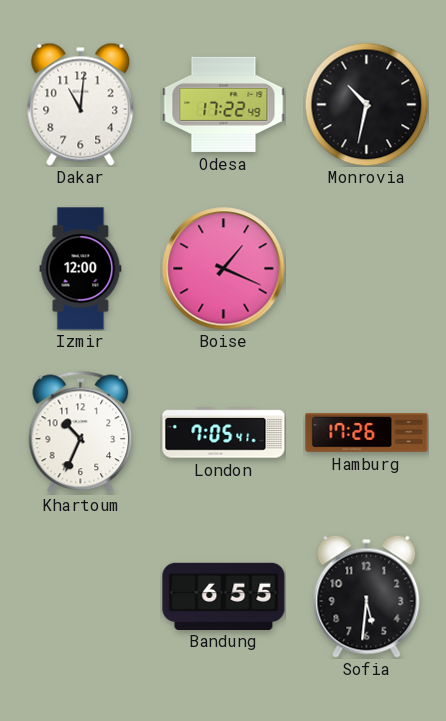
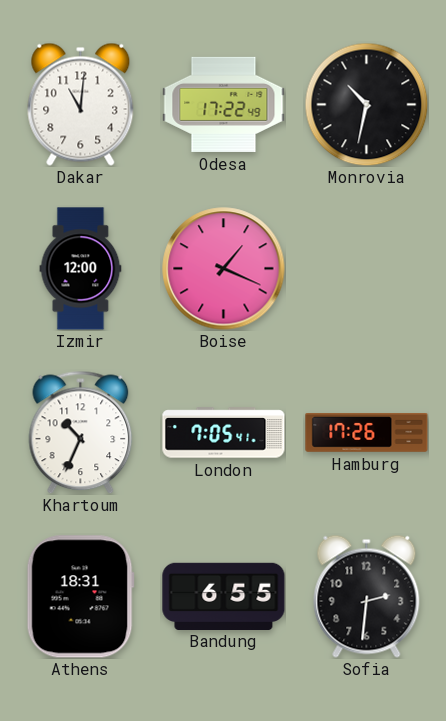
Athens: none -> 18:31
Sofia: 5:31 -> 2:31
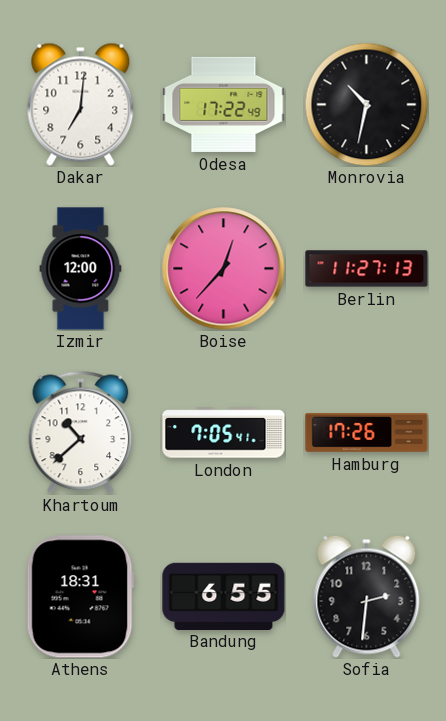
Dakar: 11:01 -> 7:01
Boise: 1:19 -> 12:37
Berlin: none -> 11:27
Khartoum: 10:34 -> 10:38
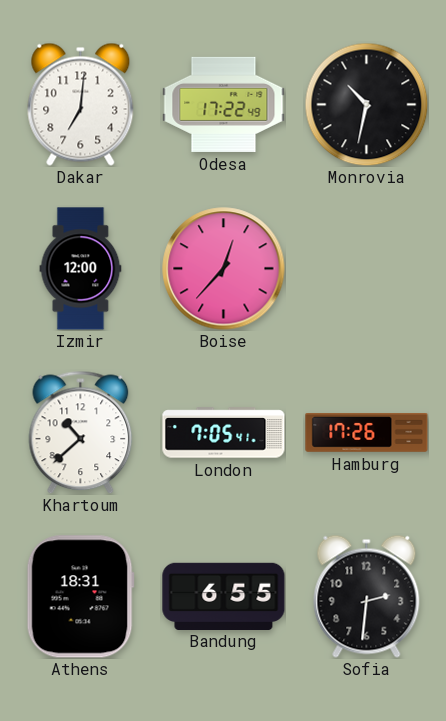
Berlin: 11:27 -> none
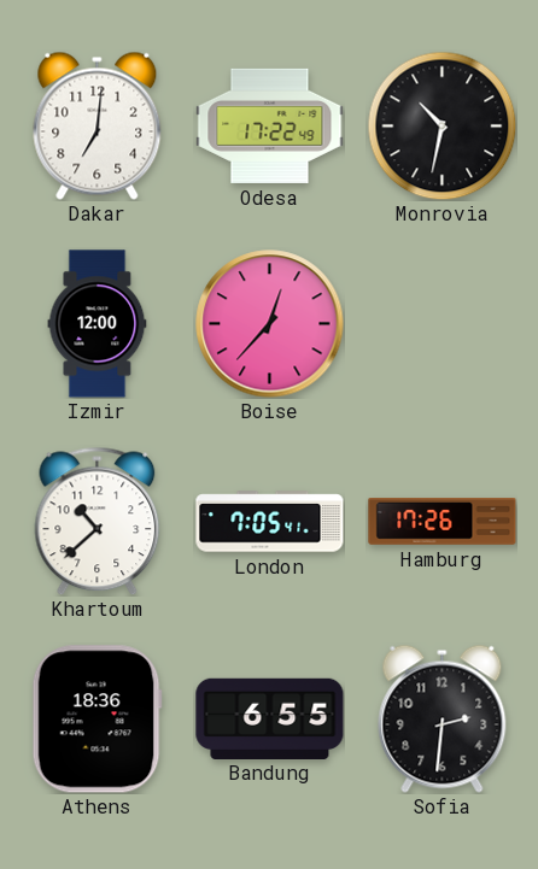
Athens: 18:31 -> 18:36
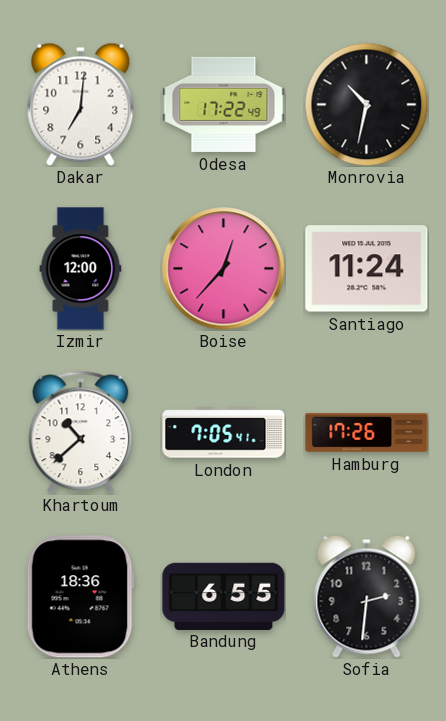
Santiago: none -> 11:24
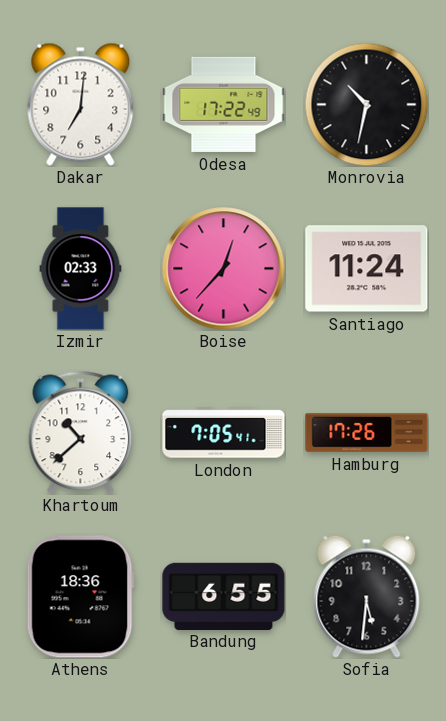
Izmir: 12:00 -> 02:33
Sofia: 2:31 -> 5:31
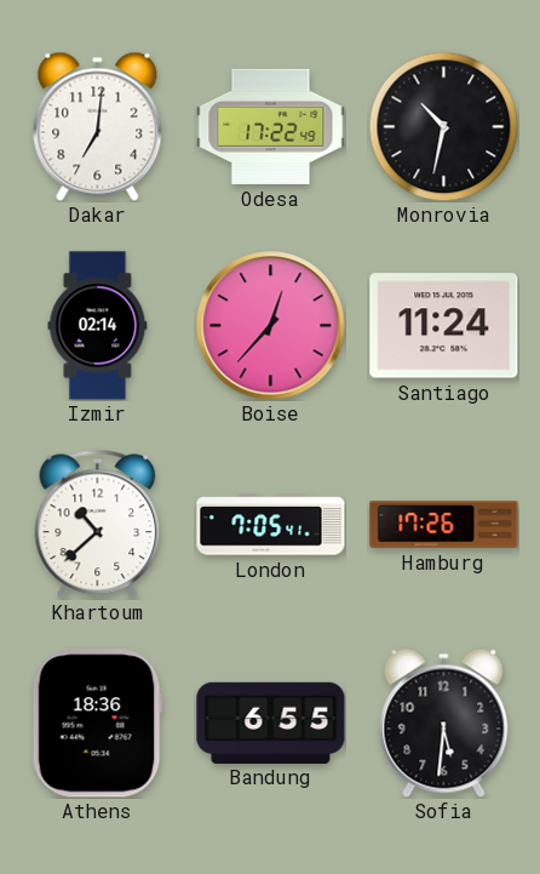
Izmir: 02:33 -> 02:14
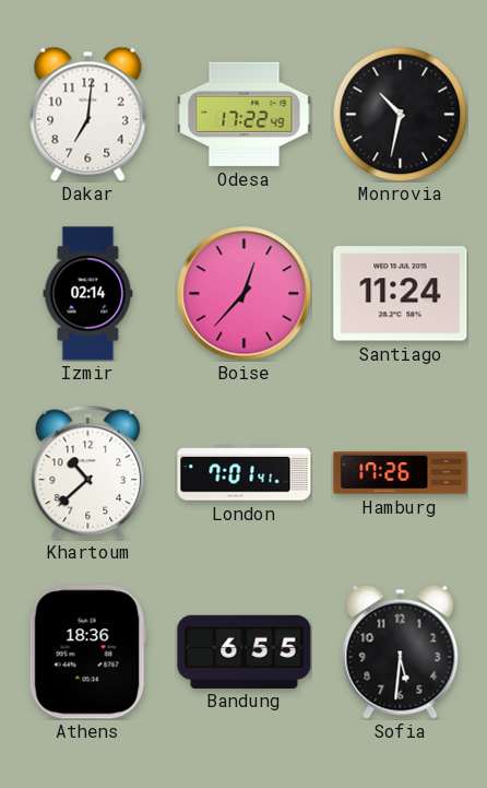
London: 7:05 -> 7:01
